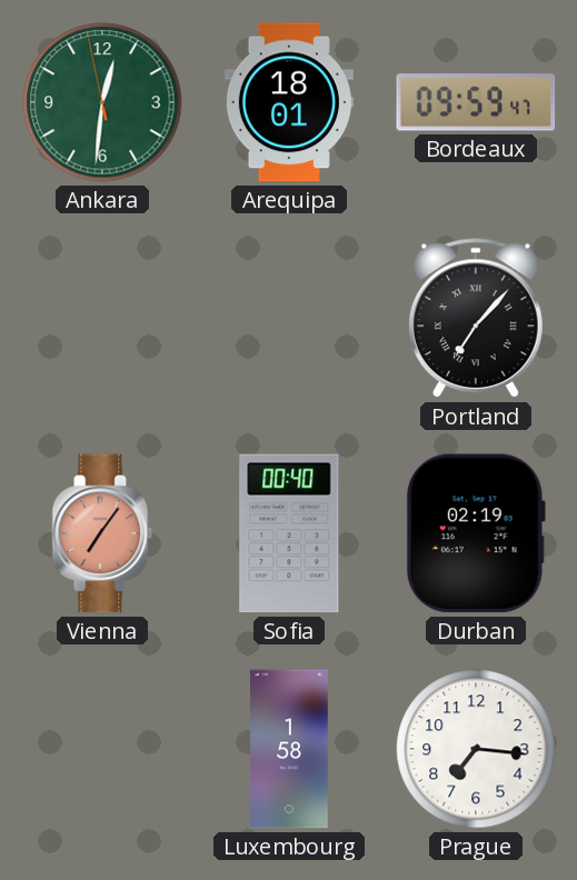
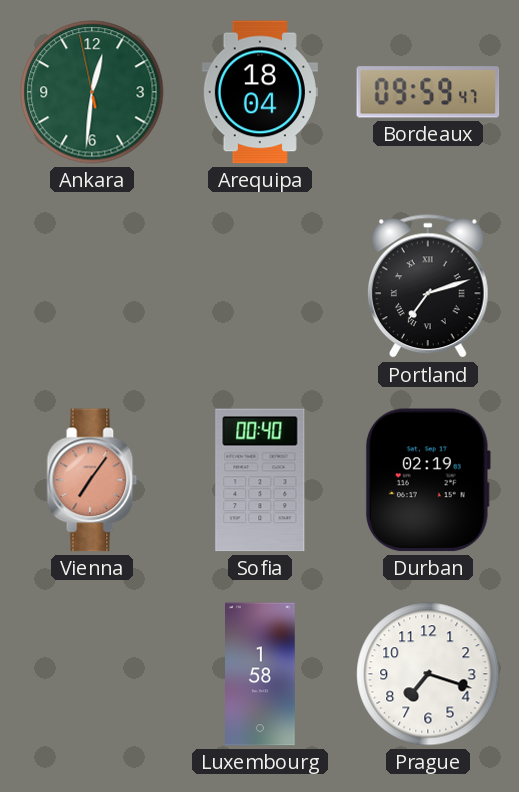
Arequipa: 18:01 -> 18:04
Portland: 7:07 -> 7:12
Prague: 7:16 -> 7:18
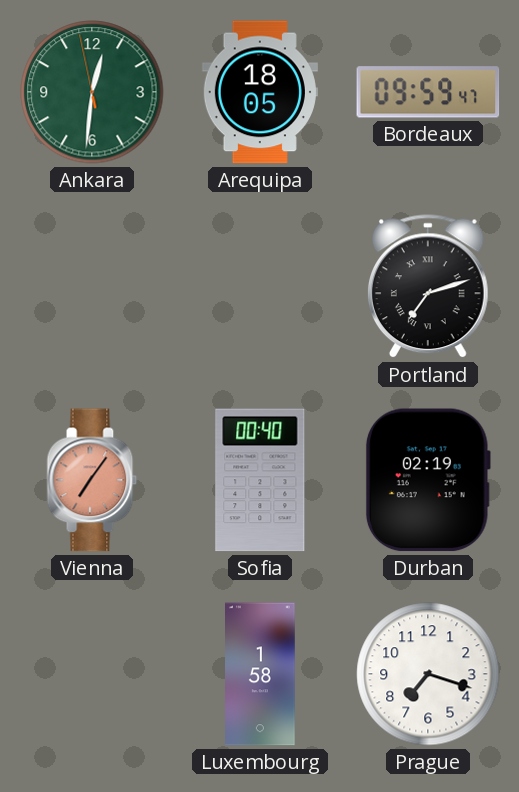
Arequipa: 18:04 -> 18:05
